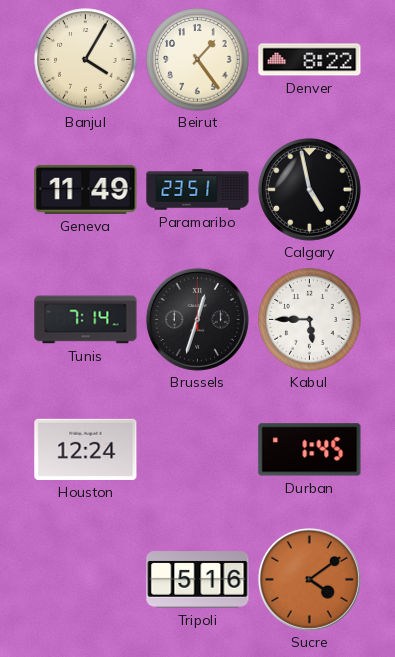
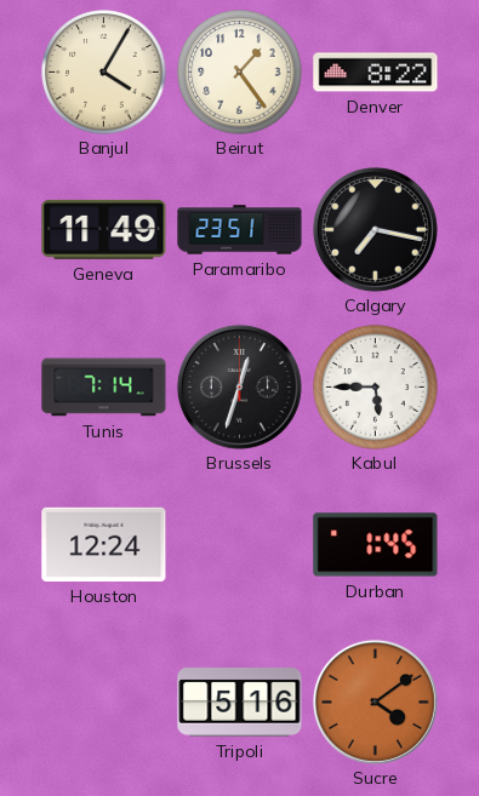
Calgary: 4:58 -> 7:17
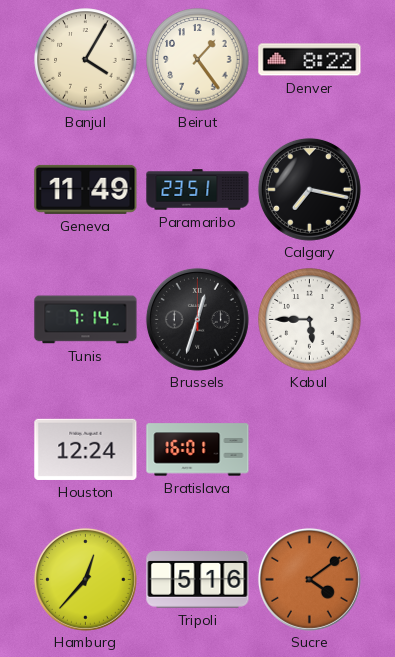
Bratislava: none -> 16:01
Durban: 1:45 -> none
Hamburg: none -> 12:37
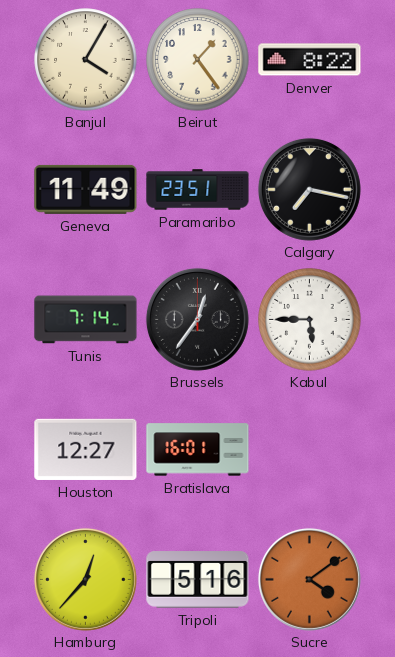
Brussels: 12:33 -> 12:36
Houston: 12:24 -> 12:27
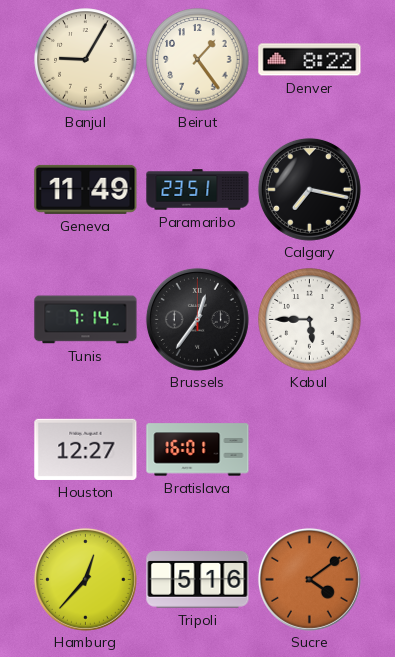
Banjul: 4:05 -> 9:05
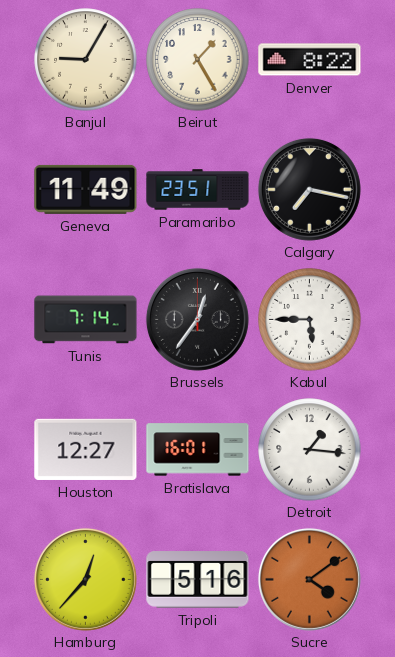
Beirut: 1:24 -> 1:25
Detroit: none -> 1:16
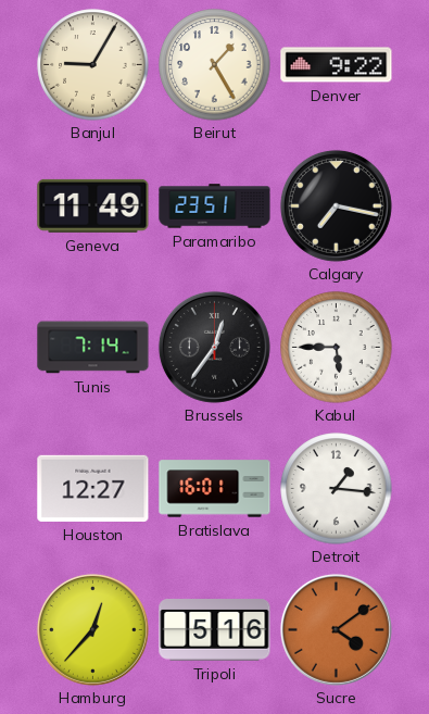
Denver: 8:22 -> 9:22
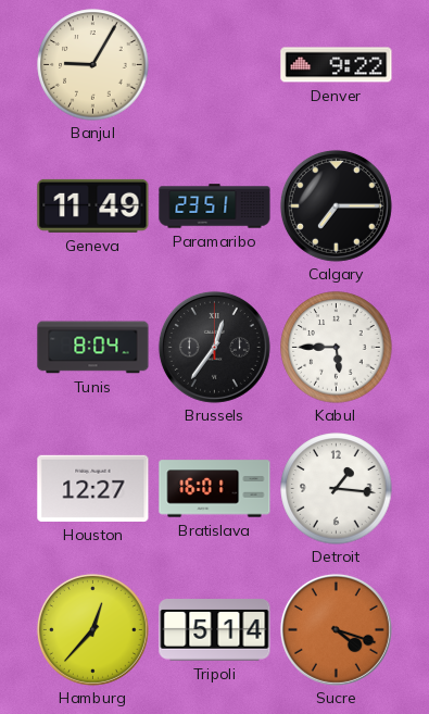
Beirut: 1:25 -> none
Calgary: 7:17 -> 7:15
Tunis: 7:14 -> 8:04
Tripoli: 5:16 -> 5:14
Sucre: 4:09 -> 4:18
